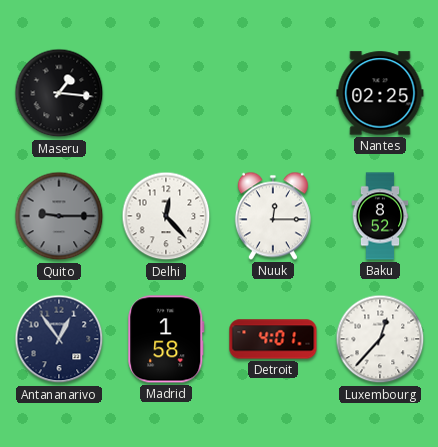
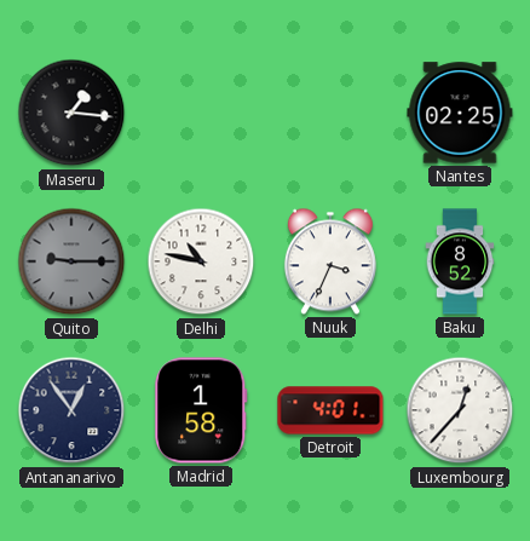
Delhi: 12:23 -> 10:47
Nuuk: 12:15 -> 3:34
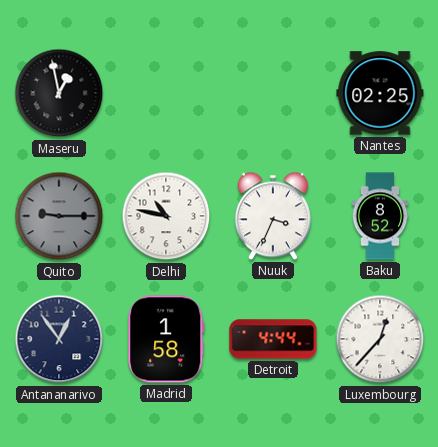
Maseru: 1:16 -> 12:58
Detroit: 4:01 -> 4:44
